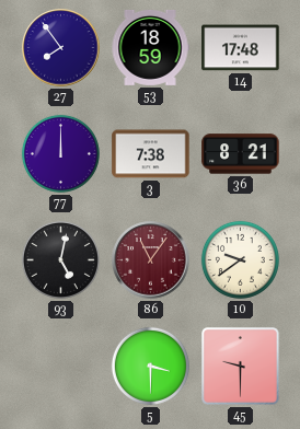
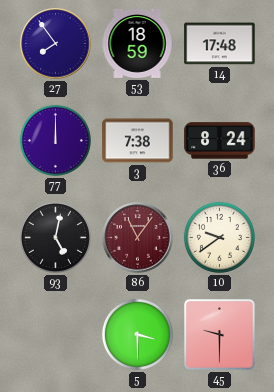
36: 8:21 -> 8:24
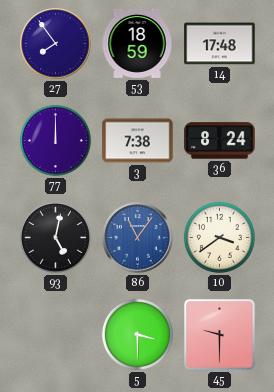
86 dial: burgundy -> blue
10: 9:39 -> 3:39
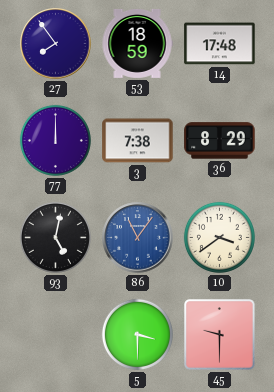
36: 8:24 -> 8:29
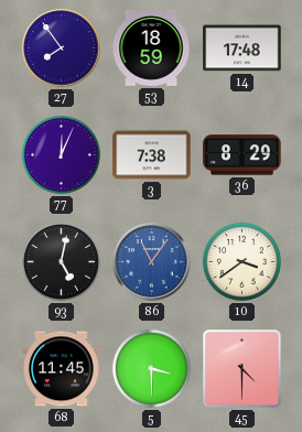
77: 12:00 -> 12:04
68: none -> 11:45
45: 9:30 -> 4:30
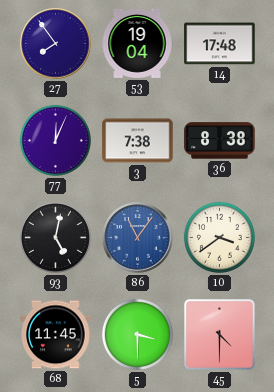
53: 18:59 -> 19:04
36: 8:29 -> 8:38
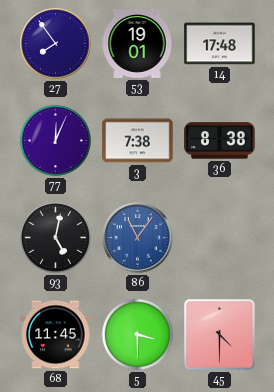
53: 19:04 -> 19:01
10: 3:39 -> none
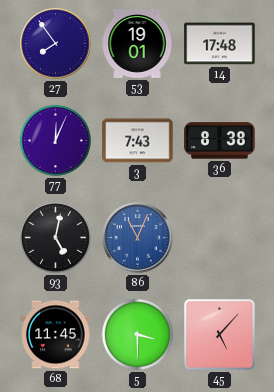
3: 7:38 -> 7:43
86: 11:06 -> 11:04
45: 4:30 -> 5:07
